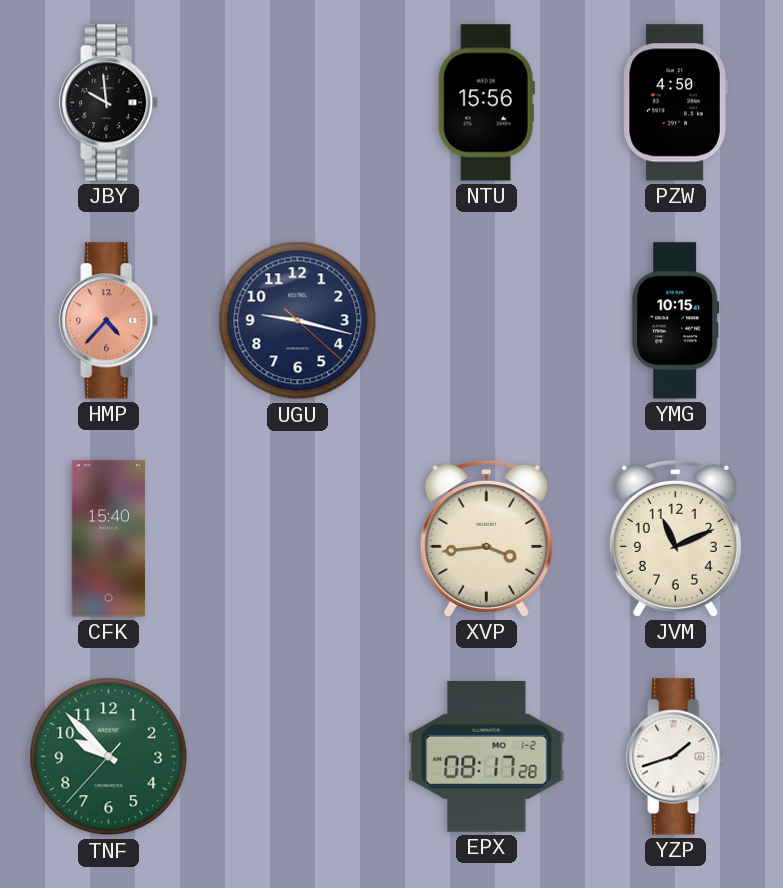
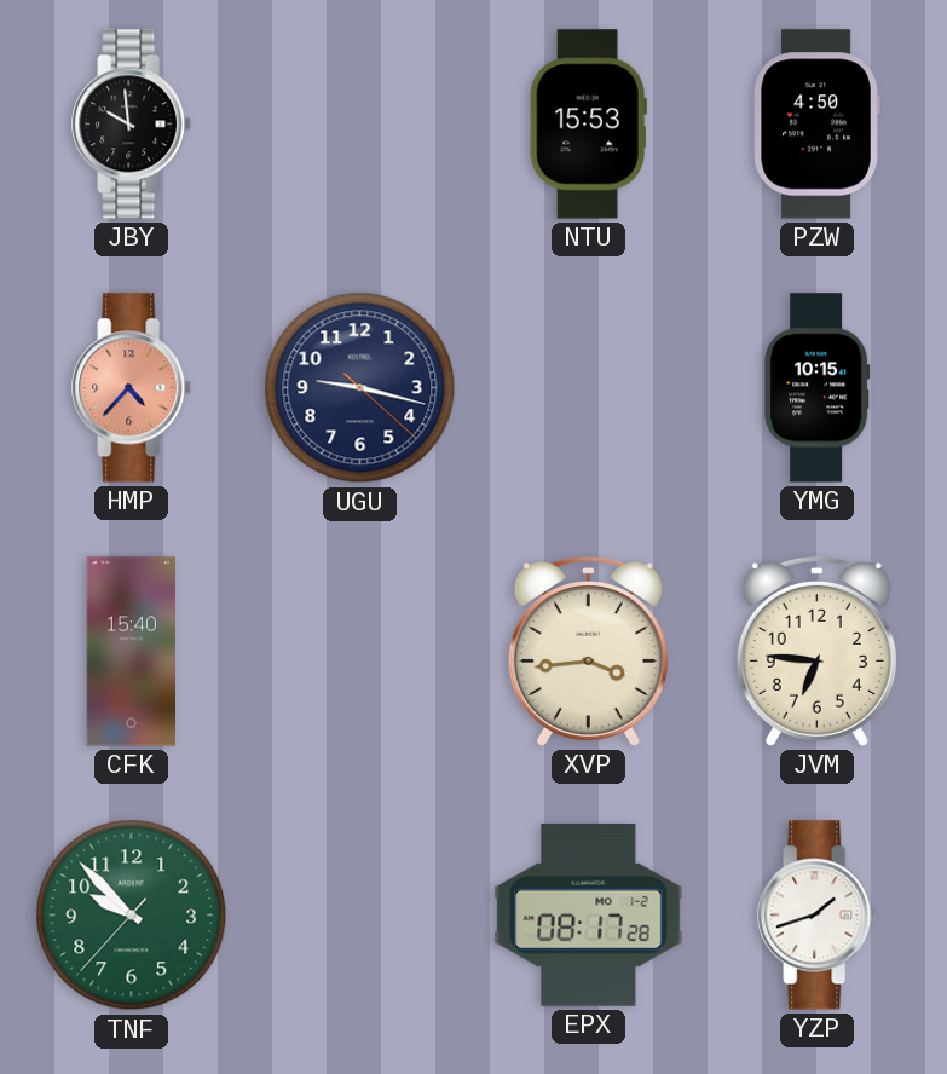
NTU: 15:56 -> 15:53
JVM: 11:11 -> 6:46
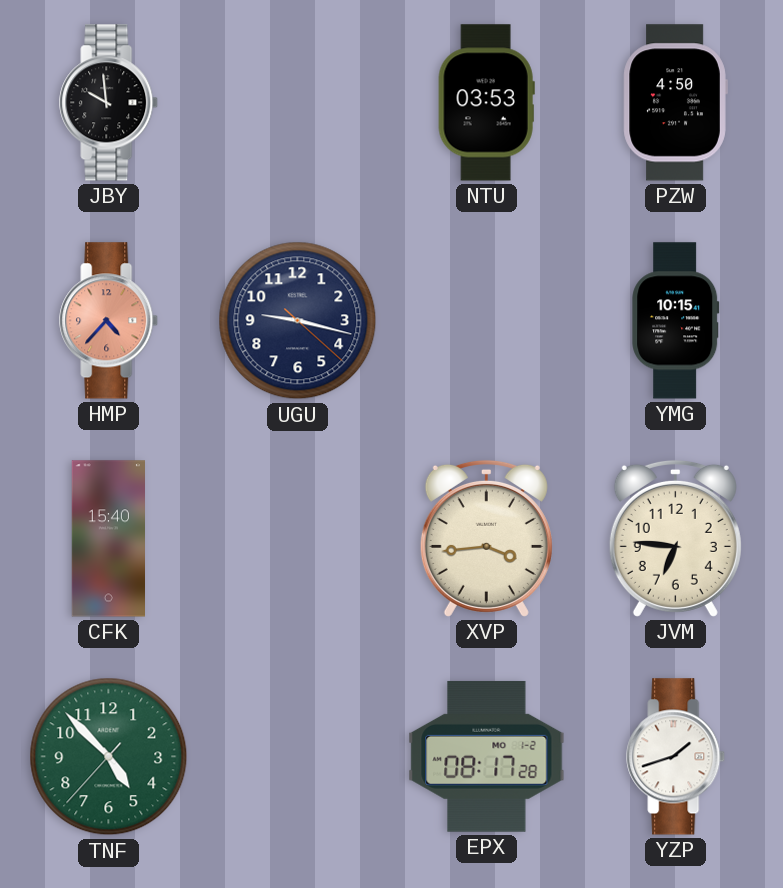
NTU: 15:53 -> 03:53
TNF: 9:52 -> 4:52
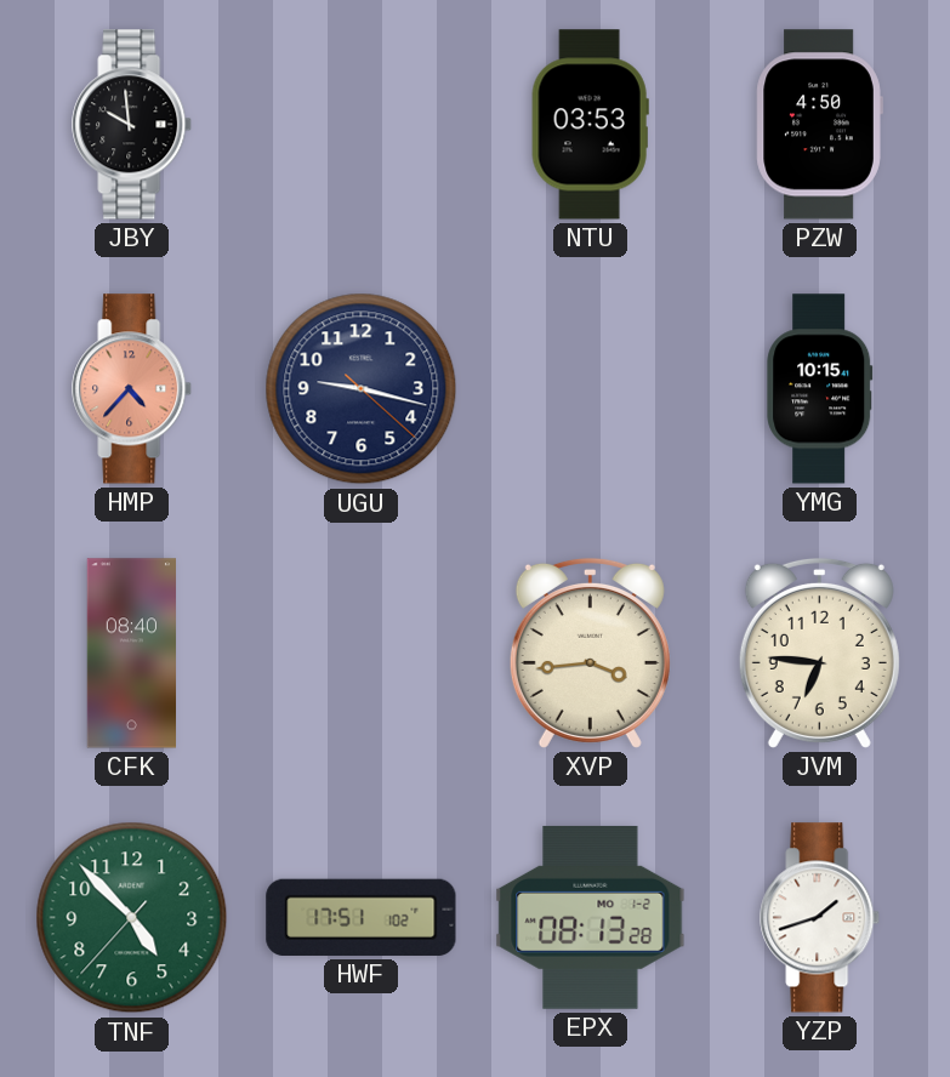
CFK: 15:40 -> 08:40
HWF: none -> 17:51
EPX: 08:17 -> 08:13
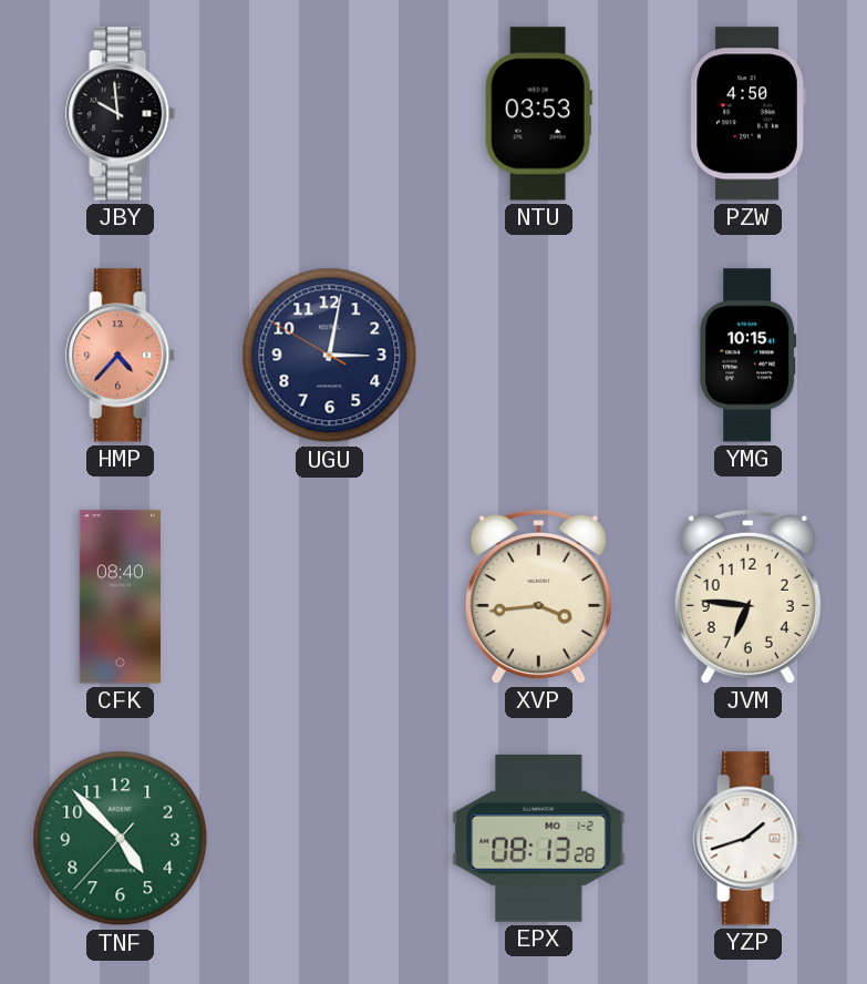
UGU: 9:17 -> 3:01
HWF: 17:51 -> none
